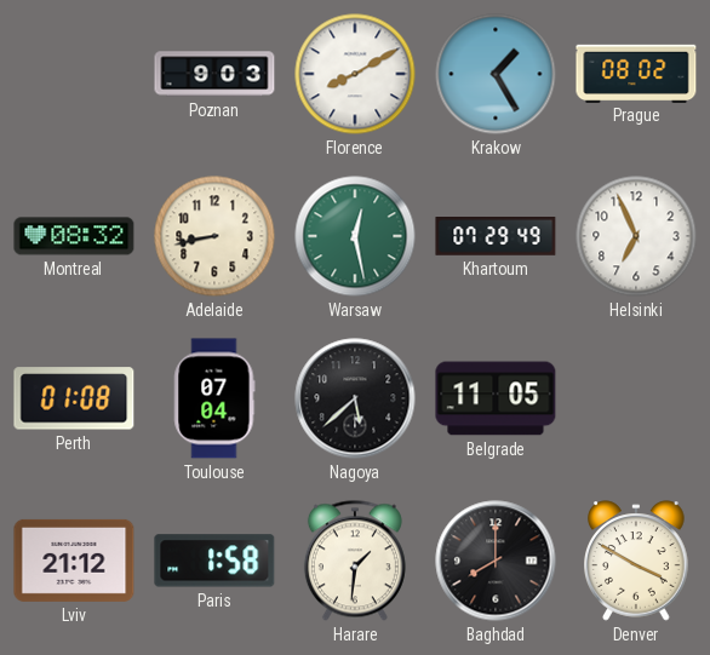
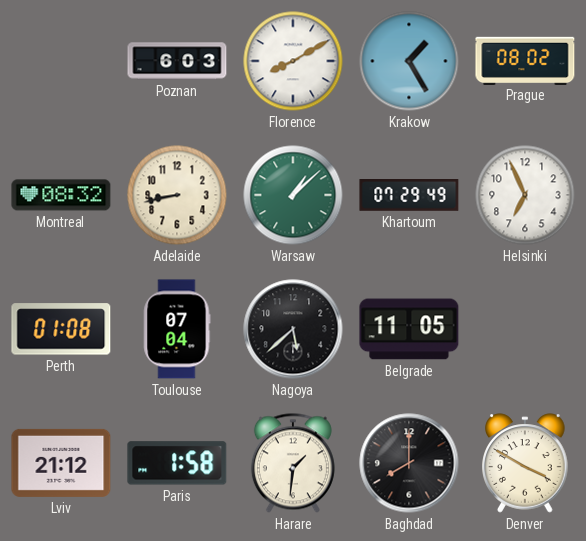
Poznan: 9:03 -> 6:03
Warsaw: 12:28 -> 1:08
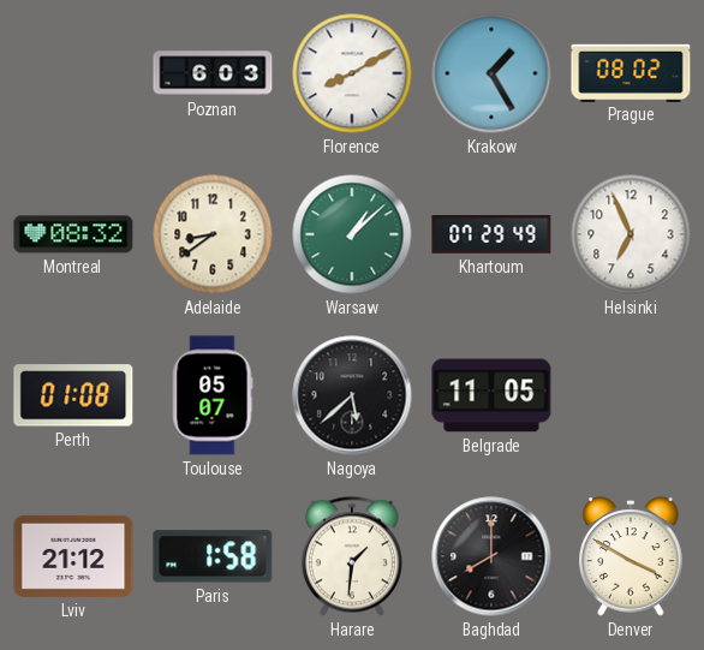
Adelaide: 8:43 -> 8:39
Toulouse: 07:04 -> 05:07
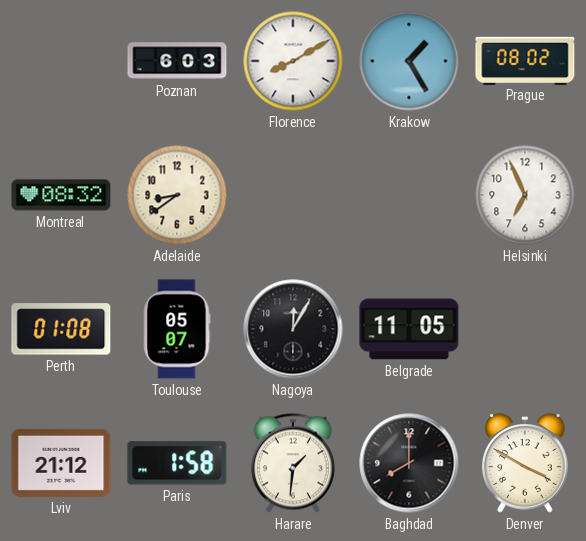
Warsaw: 1:08 -> none
Khartoum: 07:29 -> none
Nagoya: 5:38 -> 12:05
